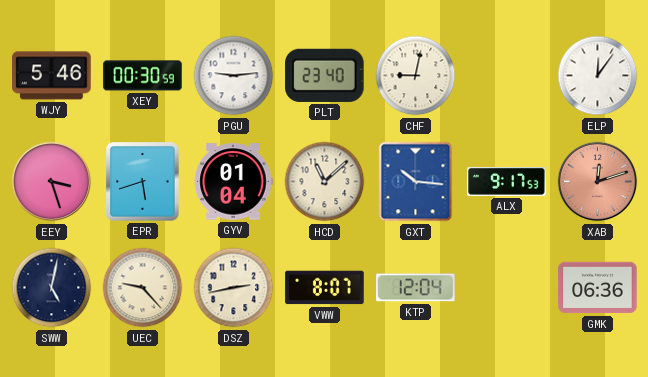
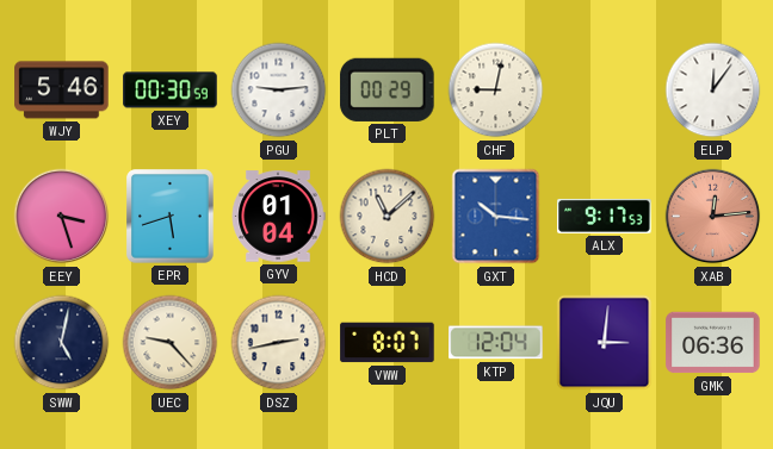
PLT: 23:40 -> 00:29
XAB: 12:12 -> 12:14
JQU: none -> 3:01
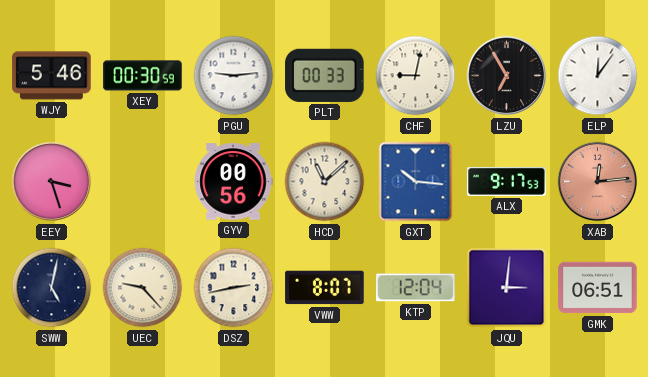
PLT: 00:29 -> 00:33
LZU: none -> 6:55
EPR: 5:42 -> none
GYV: 01:04 -> 00:56
GMK: 06:36 -> 06:51
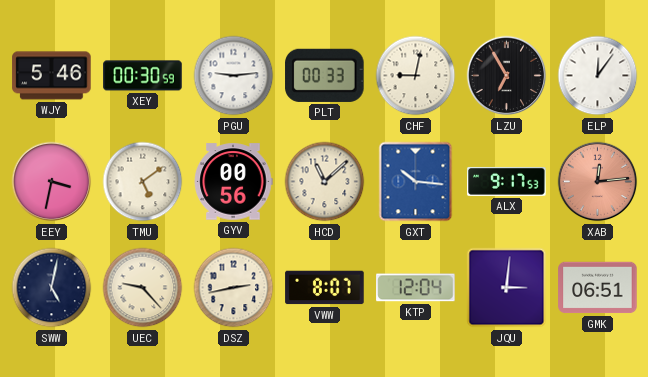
EEY: 3:27 -> 3:32
TMU: none -> 5:09
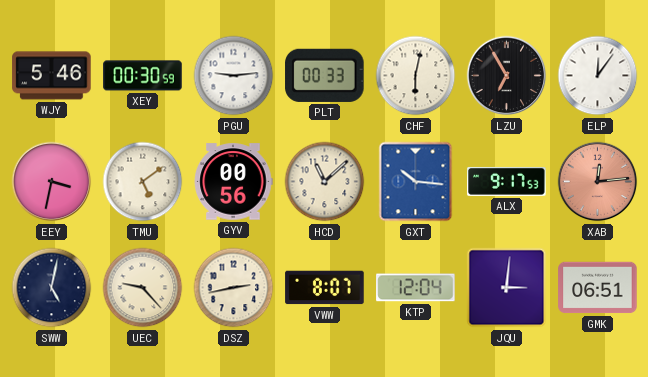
CHF: 9:02 -> 6:02
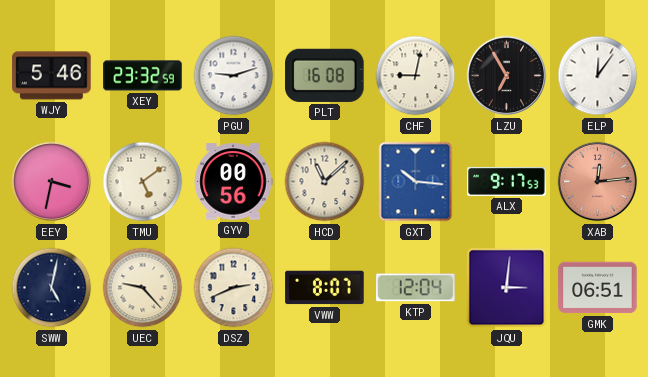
XEY: 00:30 -> 23:32
PGU: 9:14 -> 9:12
PLT: 00:33 -> 16:08
CHF: 6:02 -> 9:02
DSZ: 2:43 -> 2:41
